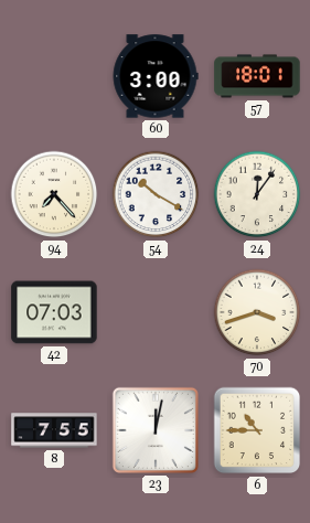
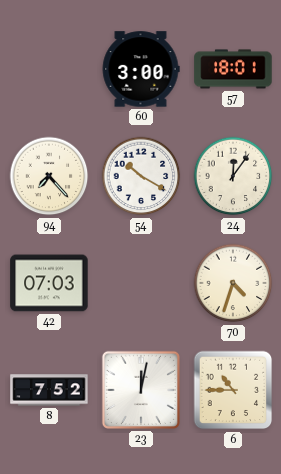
70: 3:42 -> 4:33
8: 7:55 -> 7:52
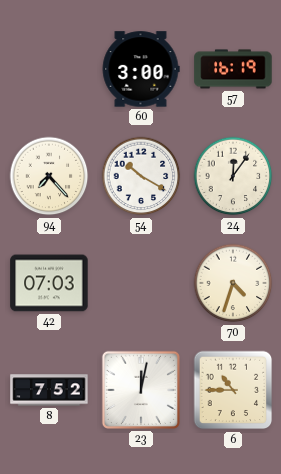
57: 18:01 -> 16:19
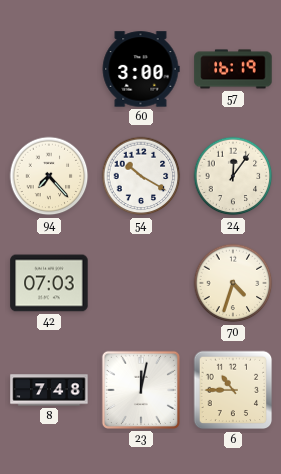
8: 7:52 -> 7:48
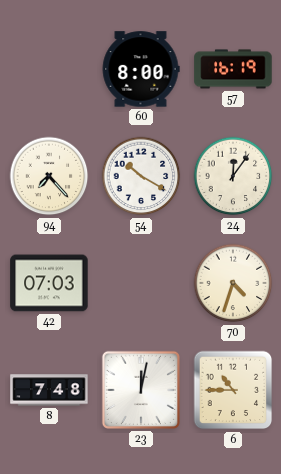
60: 3:00 -> 8:00
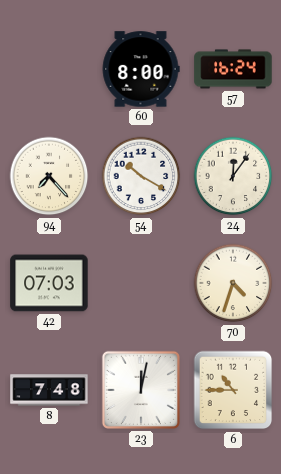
57: 16:19 -> 16:24
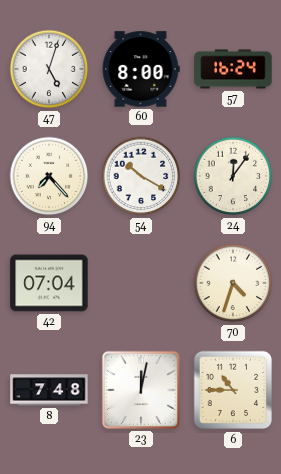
47: none -> 5:03
42: 07:03 -> 07:04
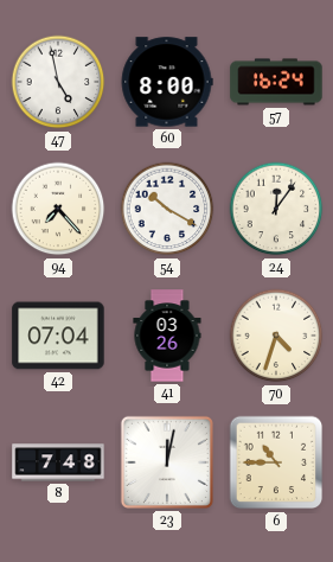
47: 5:03 -> 4:58
41: none -> 03:26
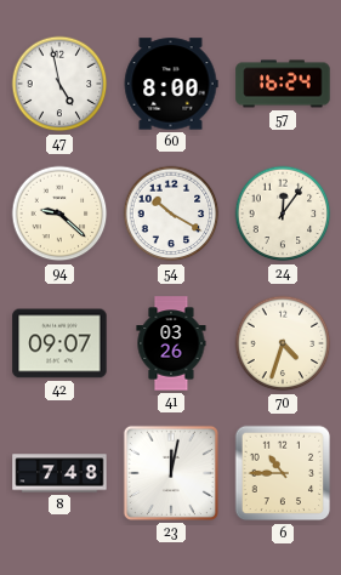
94: 7:23 -> 9:22
42: 07:04 -> 09:07
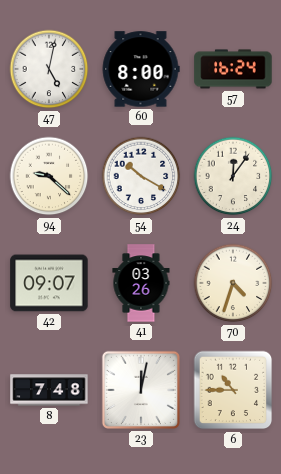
47: 4:58 -> 5:02
